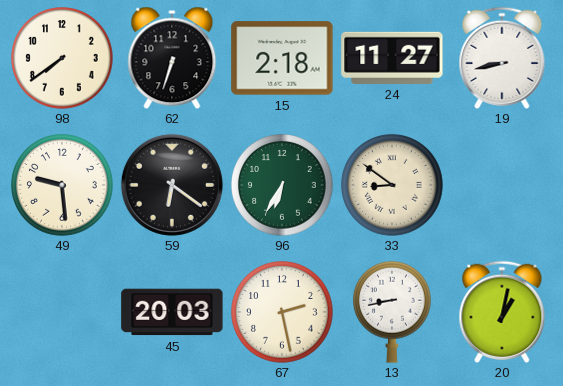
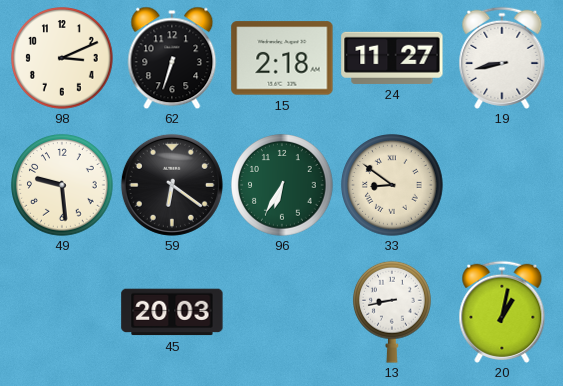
98: 7:39 -> 3:11
67: 2:28 -> none
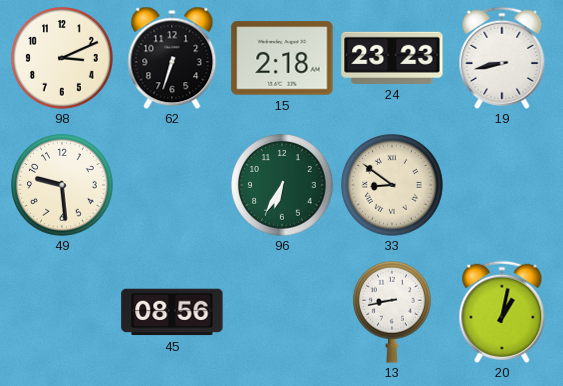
24: 11:27 -> 23:23
59: 6:21 -> none
45: 20:03 -> 08:56
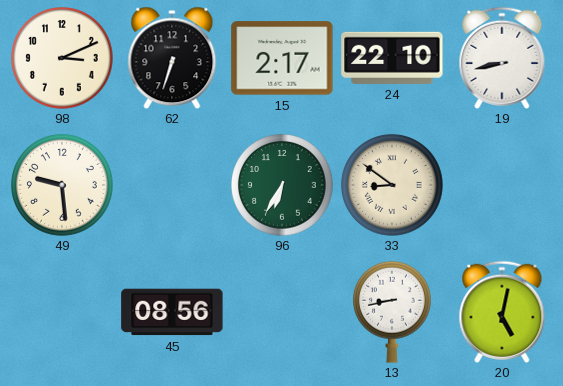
15: 2:18 -> 2:17
24: 23:23 -> 22:10
20: 1:02 -> 5:02
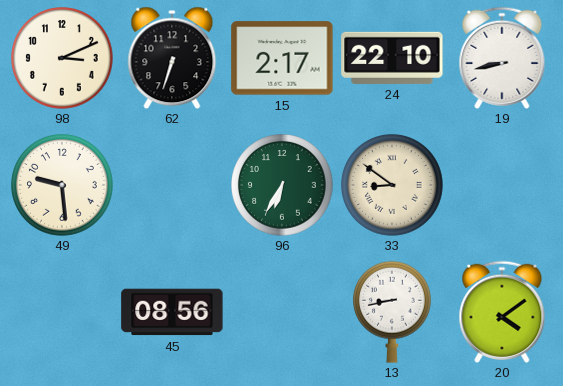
20: 5:02 -> 4:09
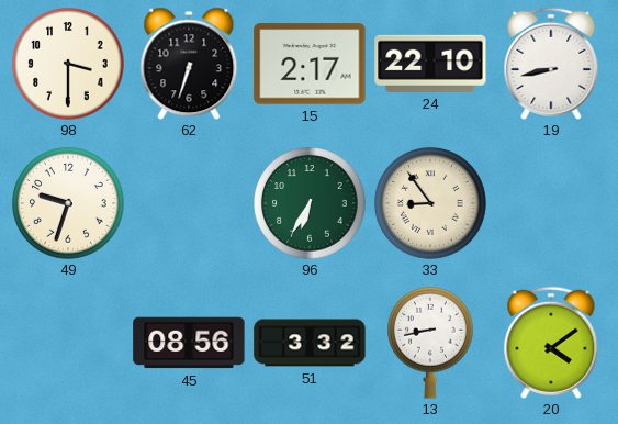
98: 3:11 -> 3:30
49: 9:29 -> 9:33
33: 8:51 -> 8:54
51: none -> 3:32
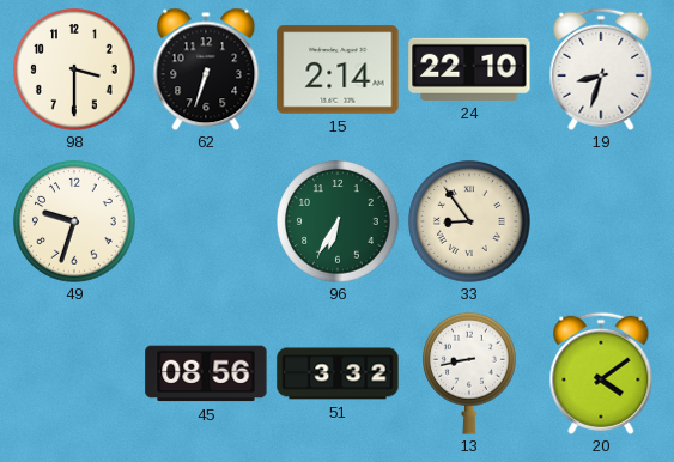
15: 2:17 -> 2:14
19: 8:43 -> 8:33
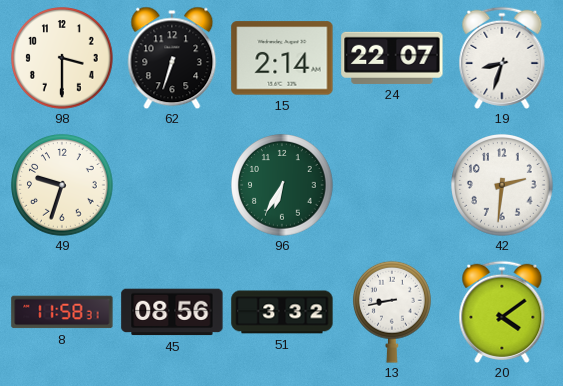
24: 22:10 -> 22:07
33: 8:54 -> none
42: none -> 2:31
8: none -> 11:58
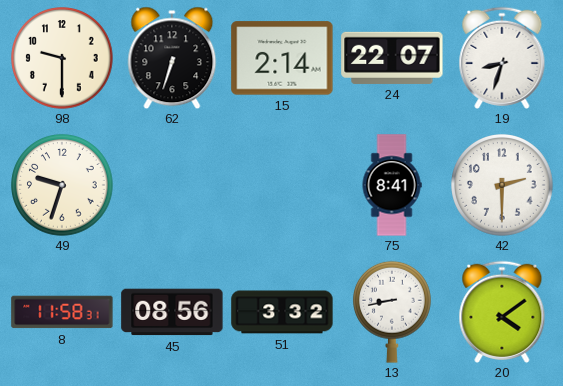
98: 3:30 -> 9:30
96: 6:35 -> none
75: none -> 8:41
42: 2:31 -> 2:30
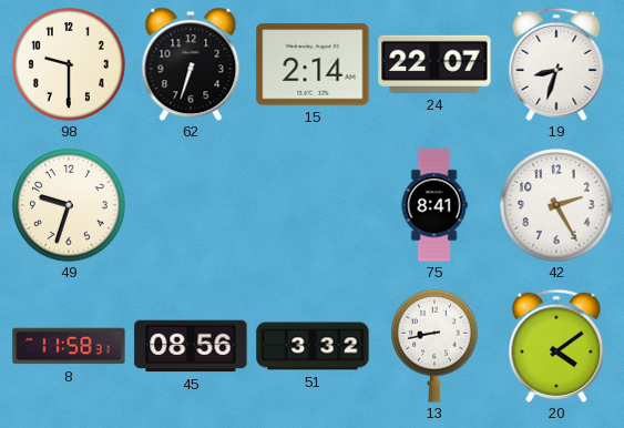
42: 2:30 -> 2:25
